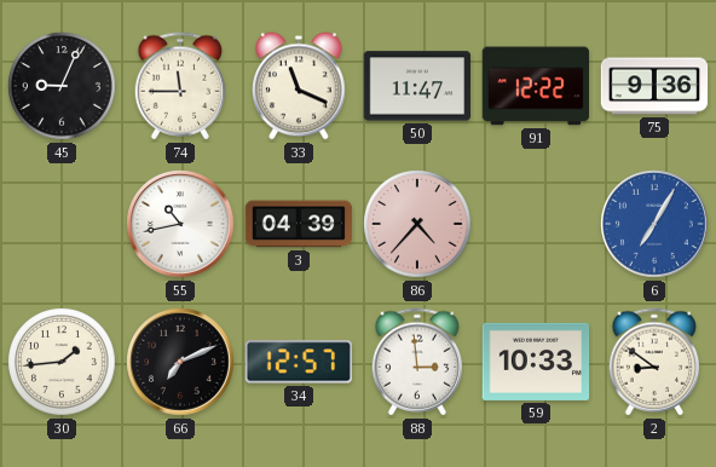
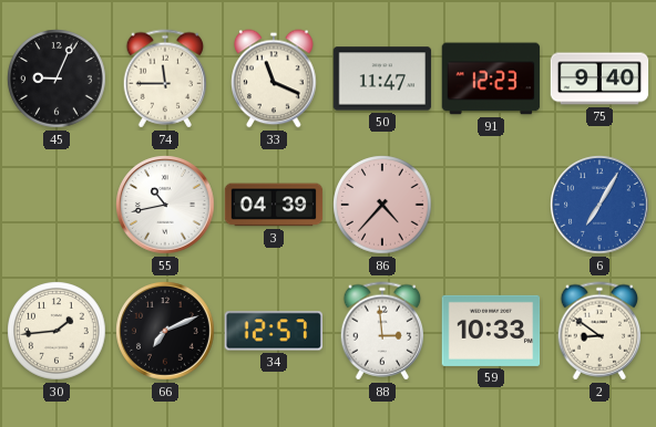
91: 12:22 -> 12:23
75: 9:36 -> 9:40
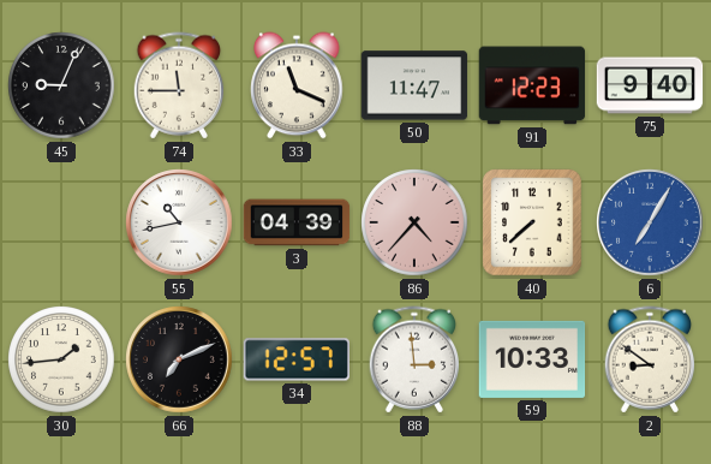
40: none -> 7:38
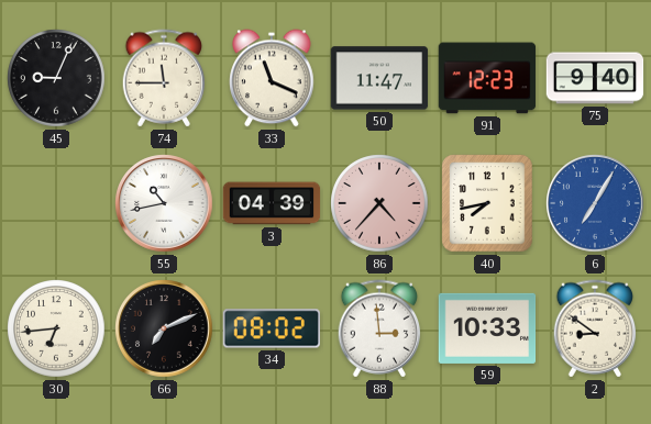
40: 7:38 -> 7:43
30: 1:44 -> 6:44
34: 12:57 -> 08:02
